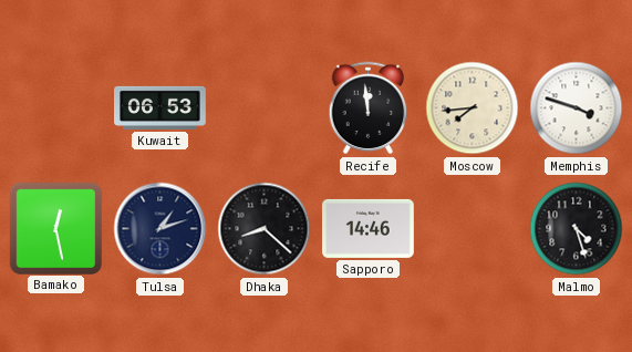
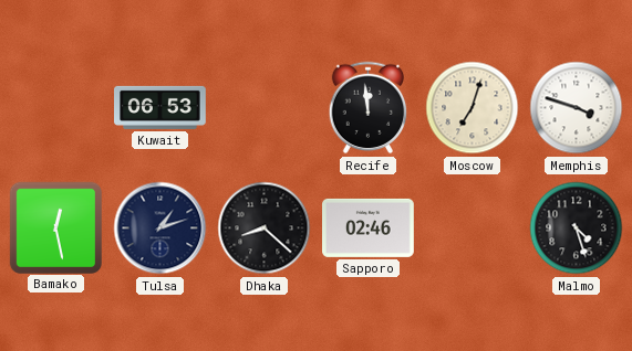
Moscow: 7:44 -> 7:03
Sapporo: 14:46 -> 02:46
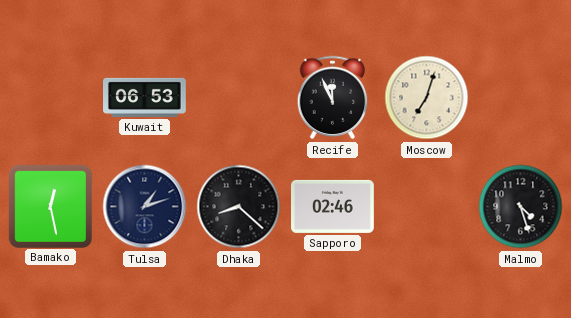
Recife: 11:59 -> 11:56
Memphis: 3:48 -> none
